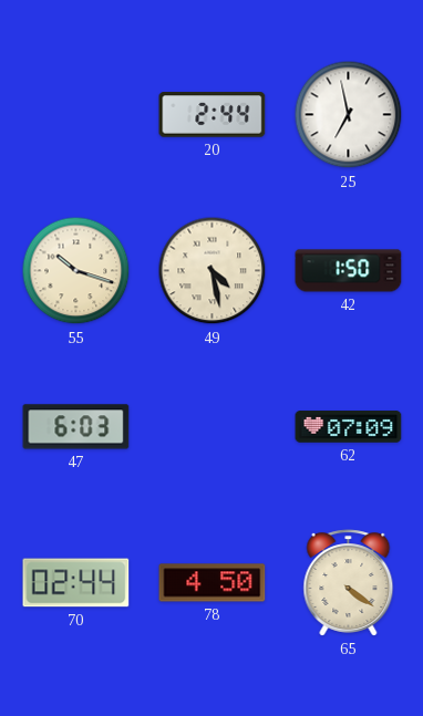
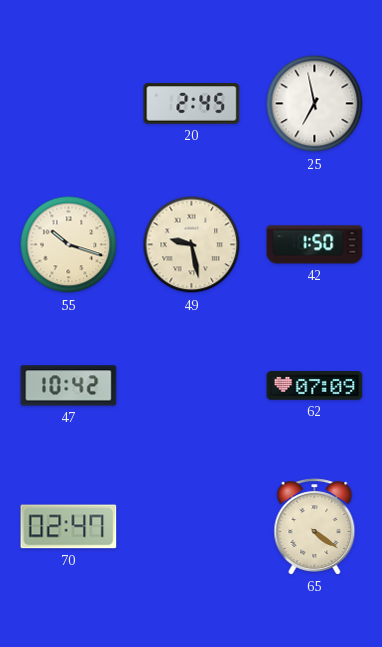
20: 2:44 -> 2:45
49: 4:28 -> 9:28
47: 6:03 -> 10:42
70: 02:44 -> 02:47
78: 4:50 -> none
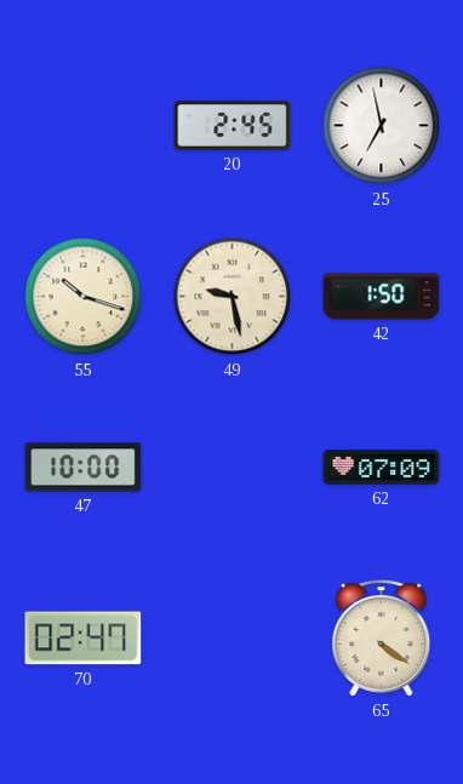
47: 10:42 -> 10:00
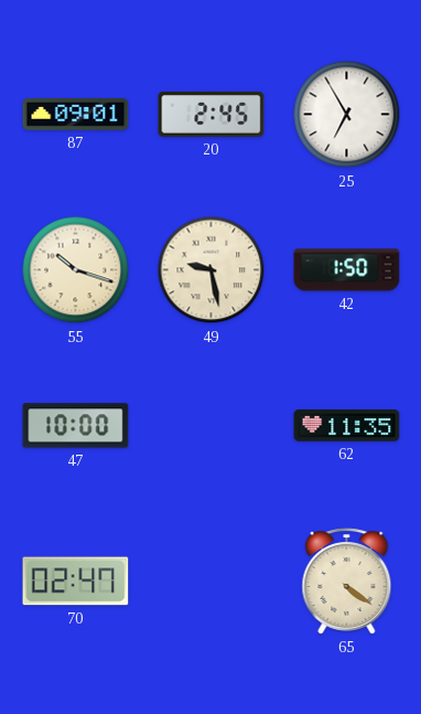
87: none -> 09:01
25: 6:58 -> 6:55
62: 07:09 -> 11:35
